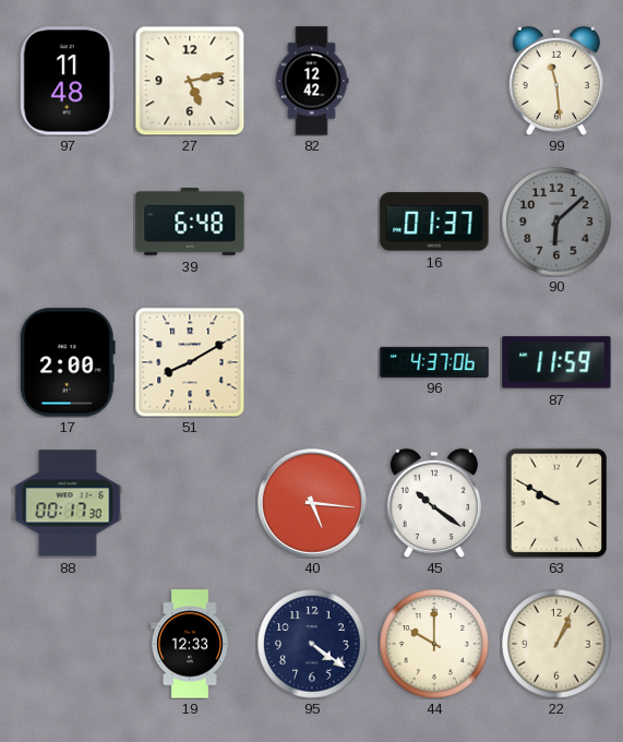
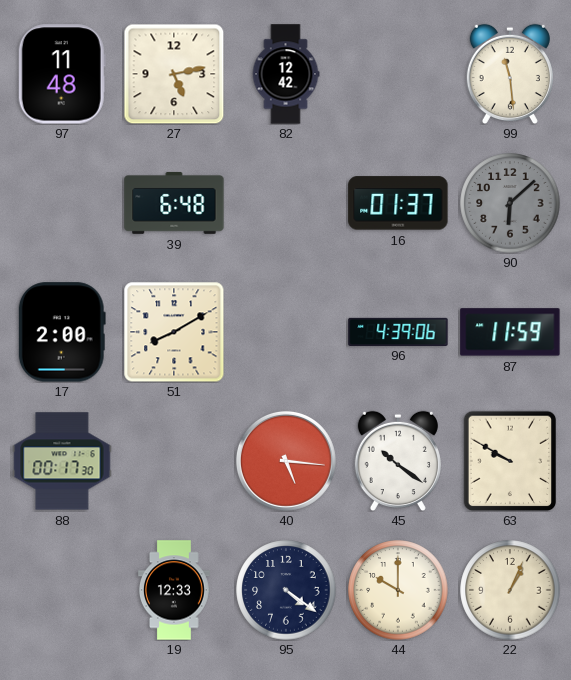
96: 4:37 -> 4:39
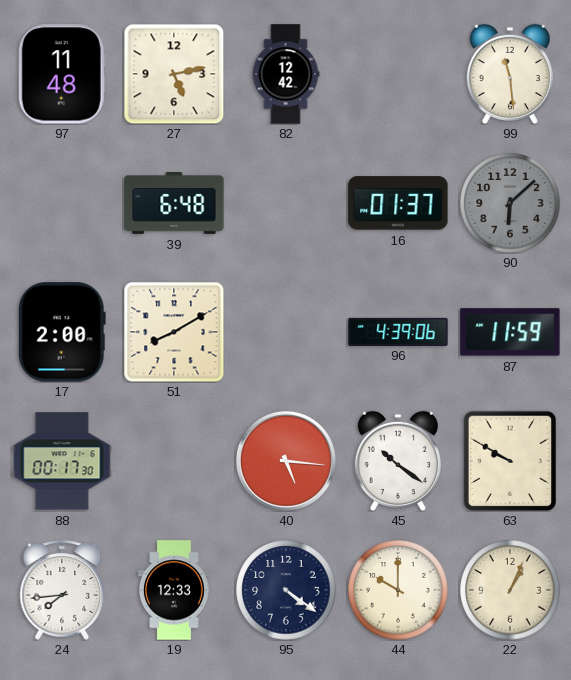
24: none -> 7:44
